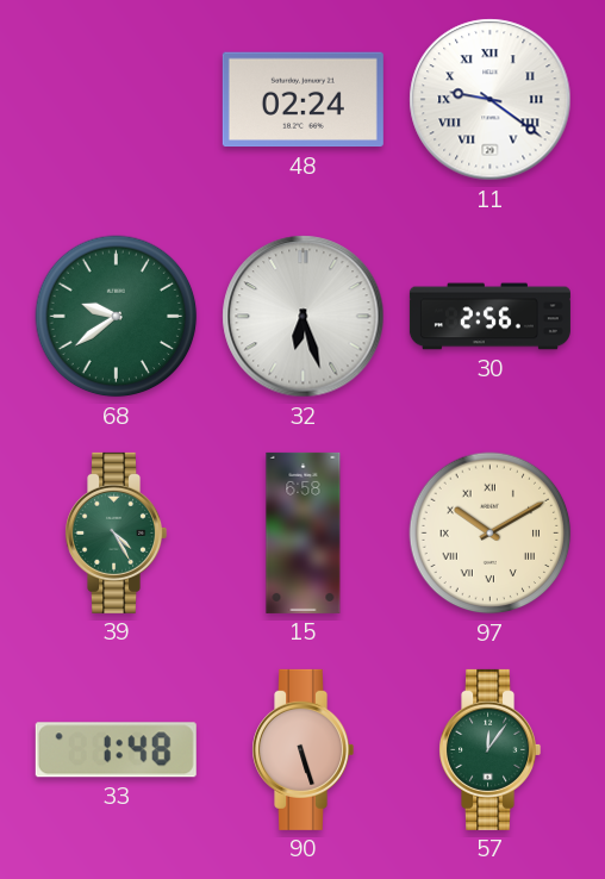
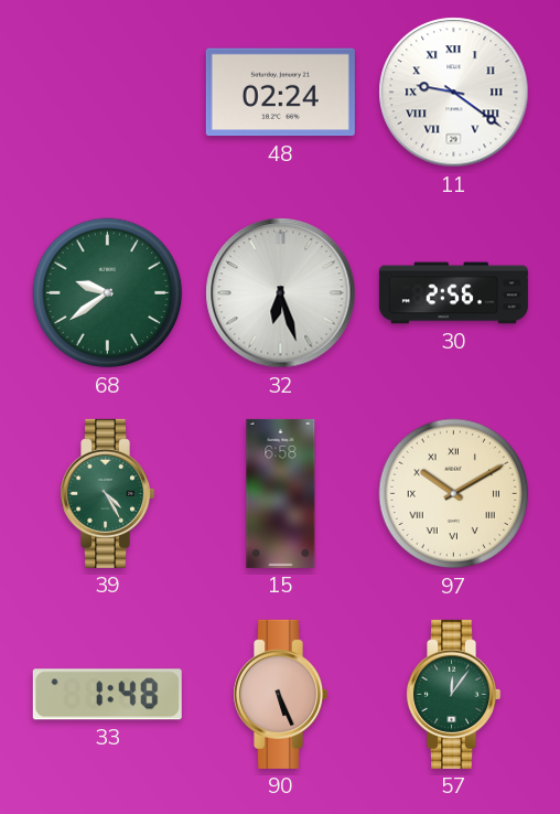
90: 5:27 -> 5:26
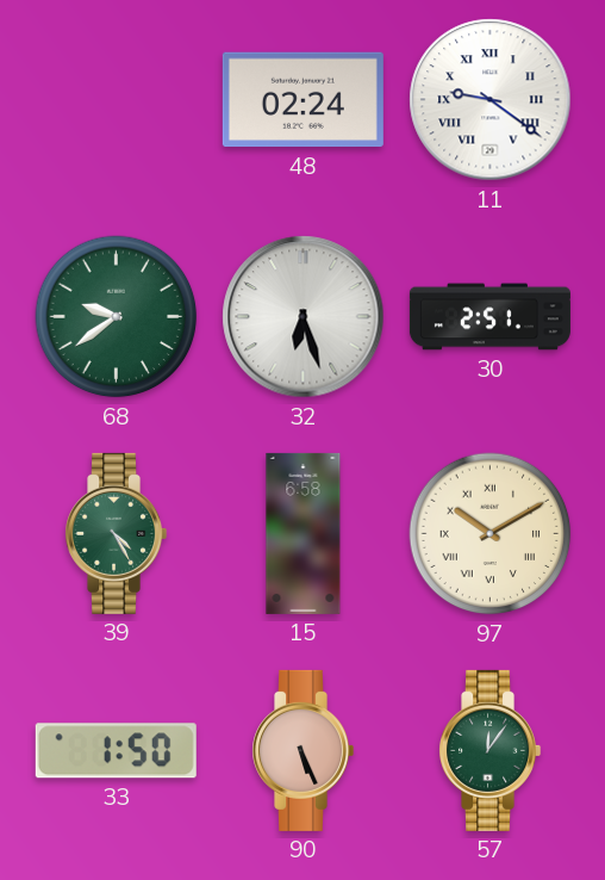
30: 2:56 -> 2:51
33: 1:48 -> 1:50
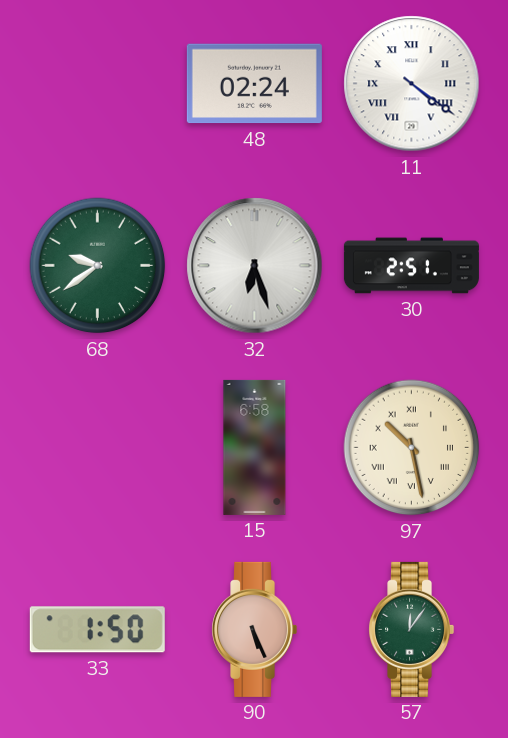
11: 9:21 -> 4:21
39: 4:25 -> none
97: 10:10 -> 10:28
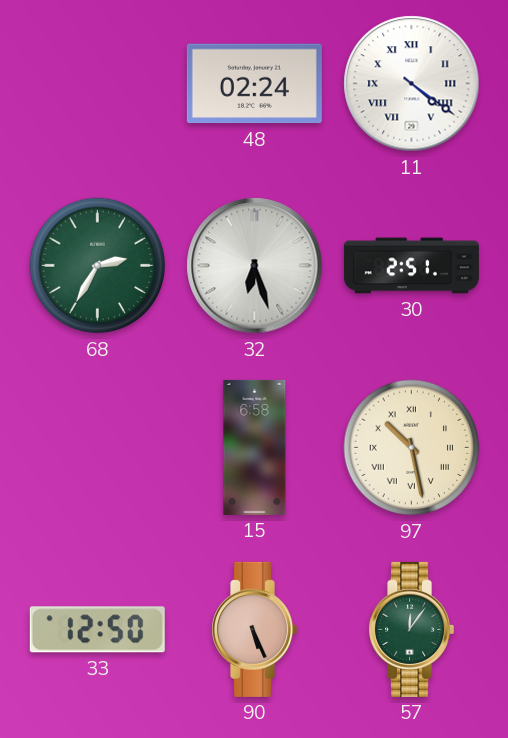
68: 9:39 -> 2:35
33: 1:50 -> 12:50
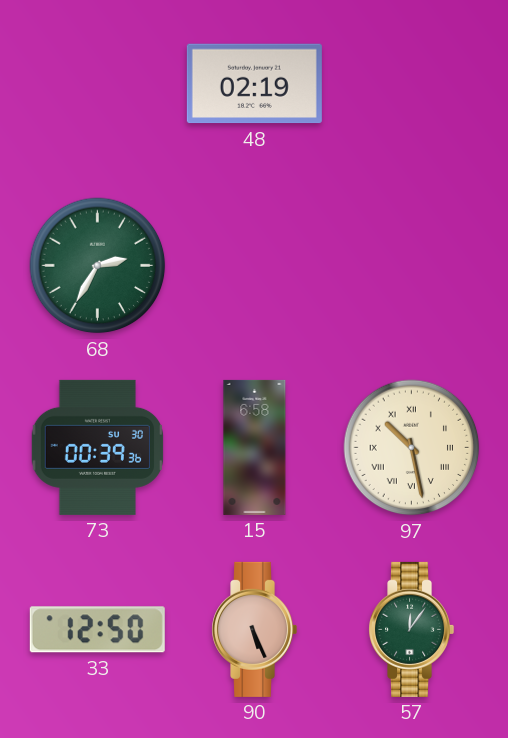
48: 02:24 -> 02:19
11: 4:21 -> none
32: 6:27 -> none
30: 2:51 -> none
73: none -> 00:39
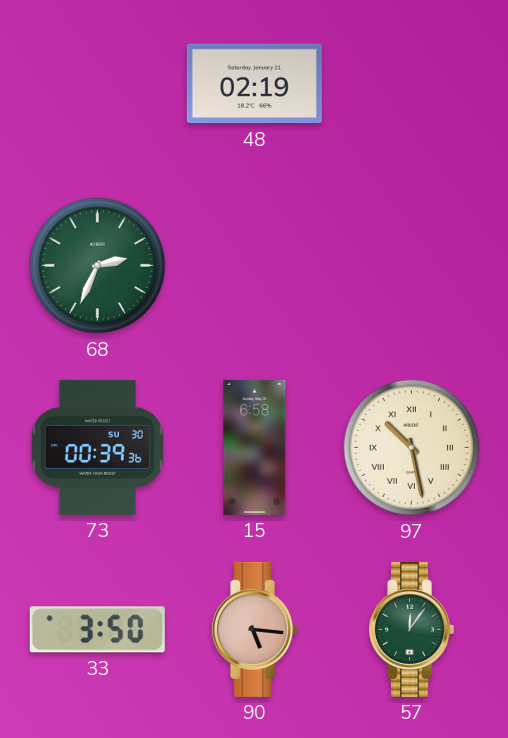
68: 2:35 -> 2:34
33: 12:50 -> 3:50
90: 5:26 -> 5:16
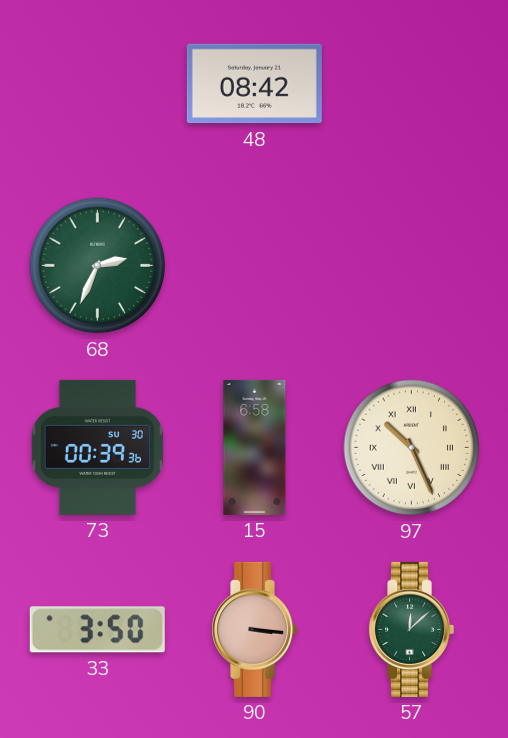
48: 02:19 -> 08:42
97: 10:28 -> 10:26
90: 5:16 -> 3:16
57: 12:06 -> 12:08
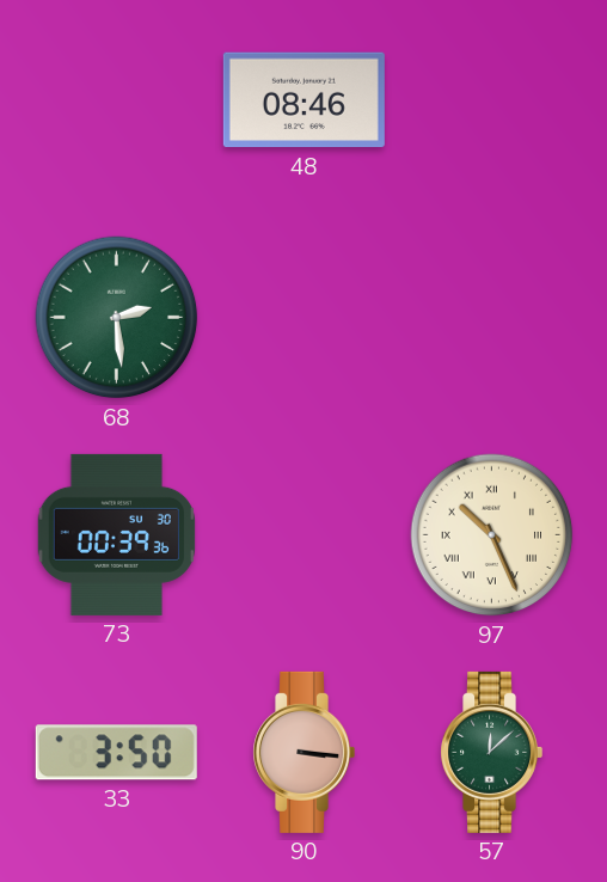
48: 08:42 -> 08:46
68: 2:34 -> 2:29
15: 6:58 -> none
